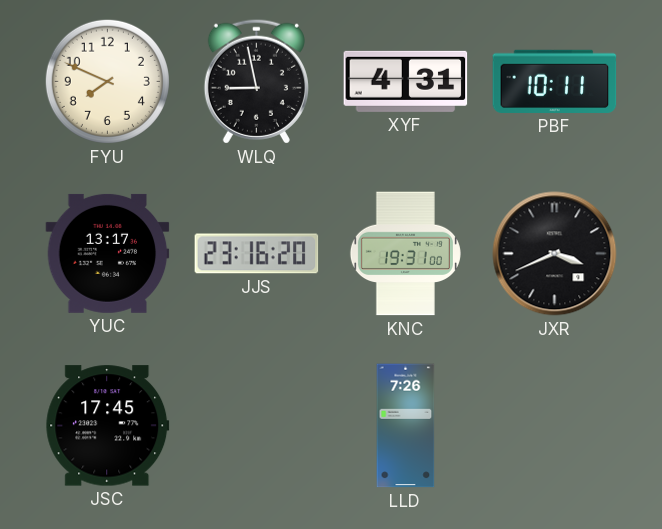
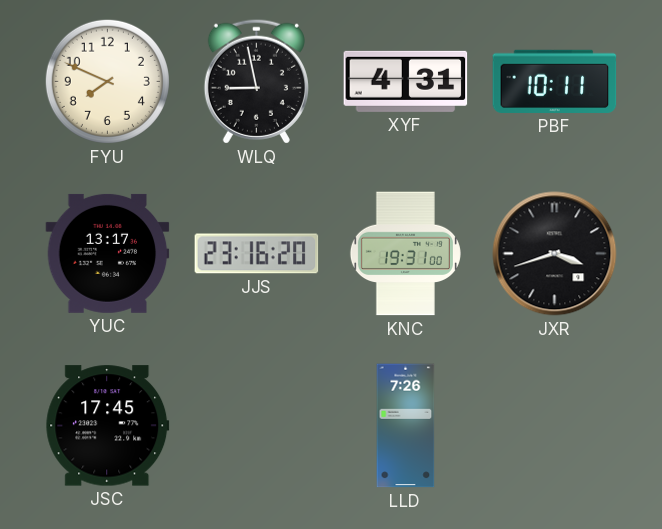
JXR: 3:41 -> 3:42
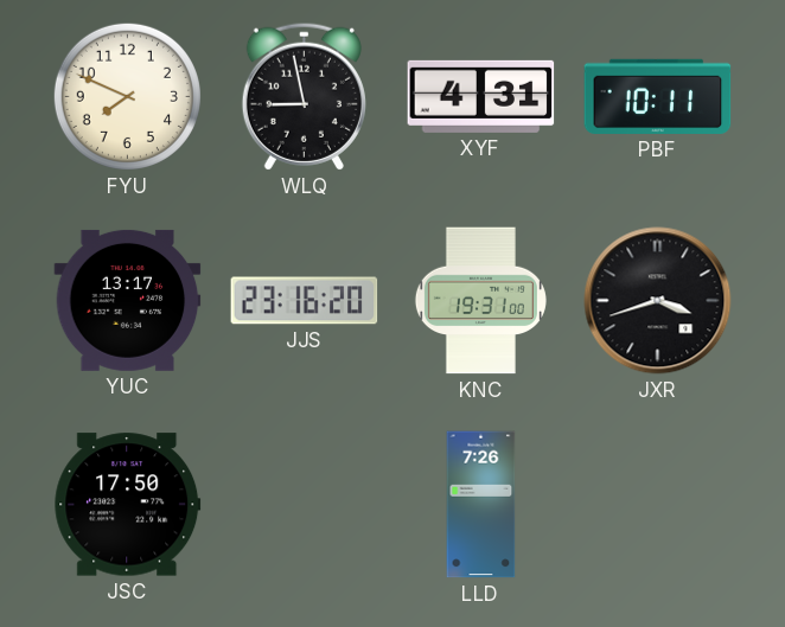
JSC: 17:45 -> 17:50
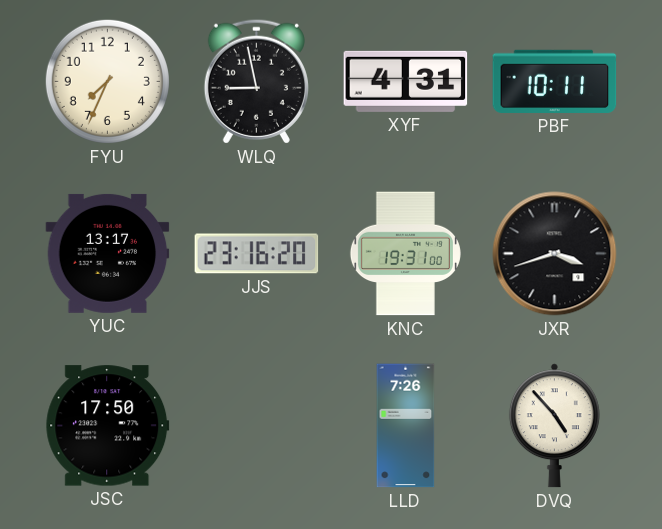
FYU: 7:49 -> 7:34
DVQ: none -> 4:53
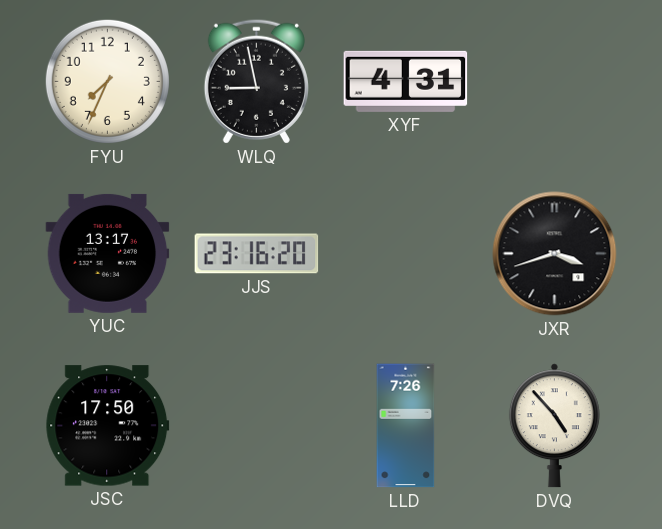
PBF: 10:11 -> none
KNC: 19:31 -> none
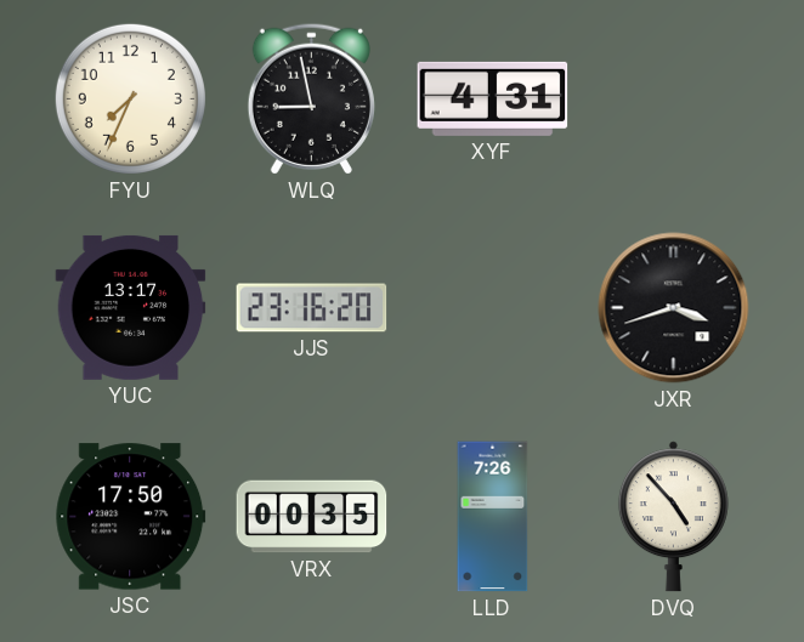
VRX: none -> 00:35
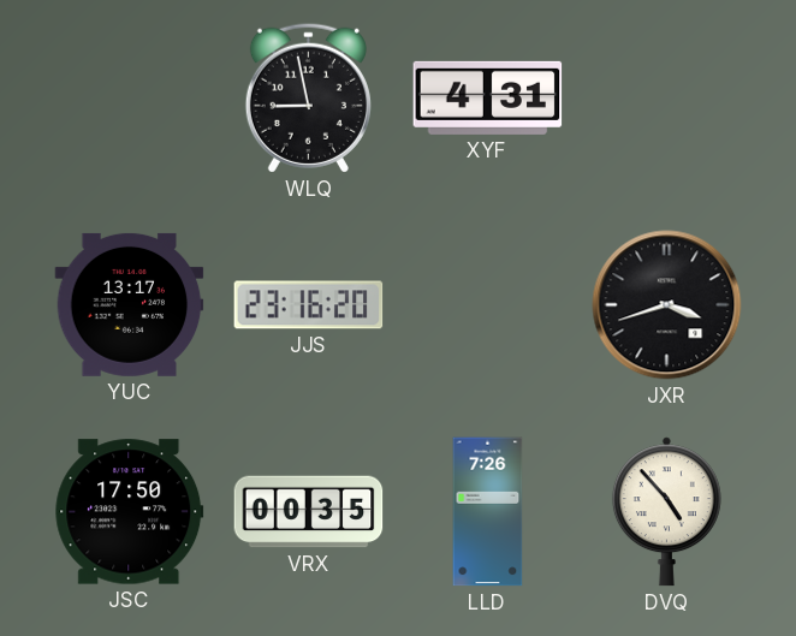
FYU: 7:34 -> none
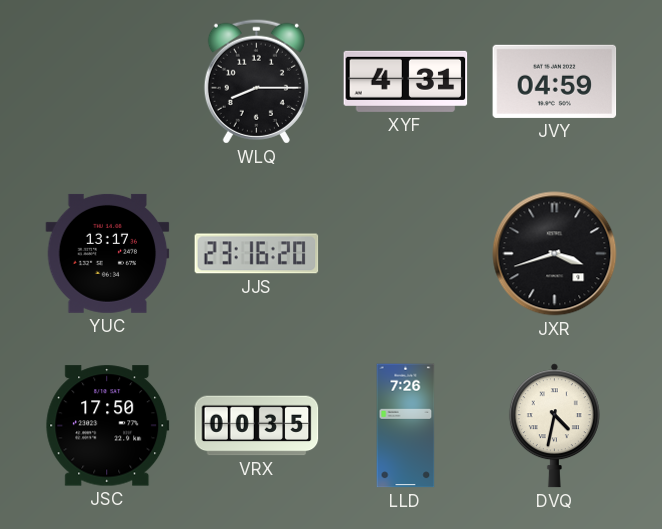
WLQ: 8:58 -> 8:15
JVY: none -> 04:59
DVQ: 4:53 -> 4:32
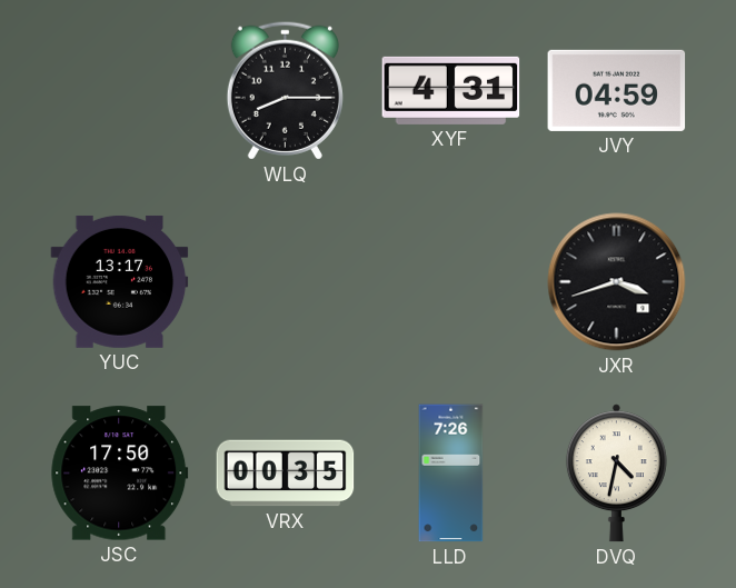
JJS: 23:16 -> none
